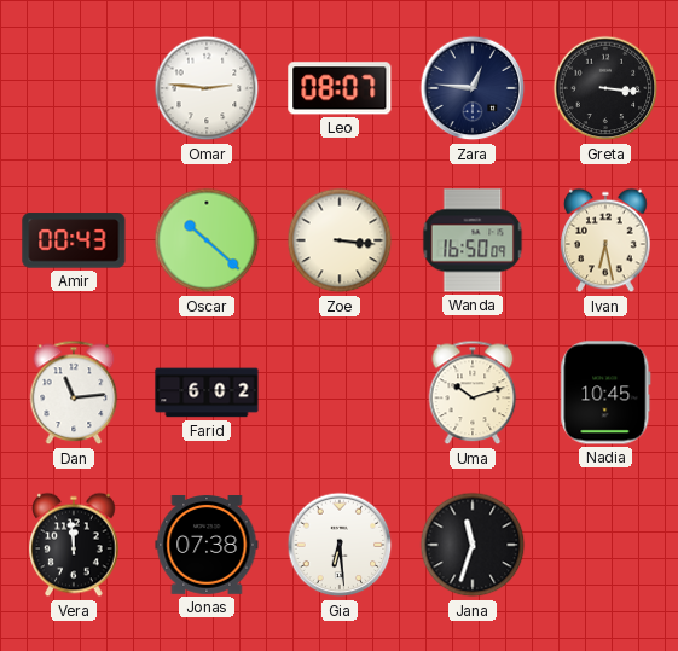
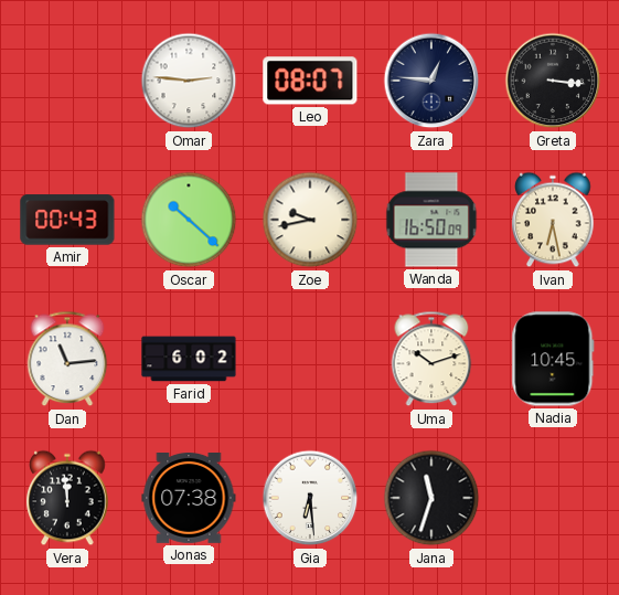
Zoe: 3:16 -> 9:43
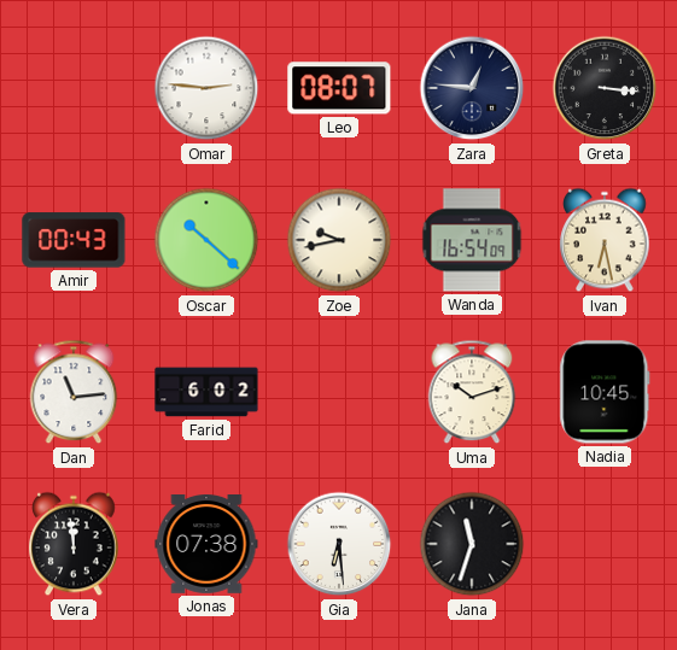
Wanda: 16:50 -> 16:54
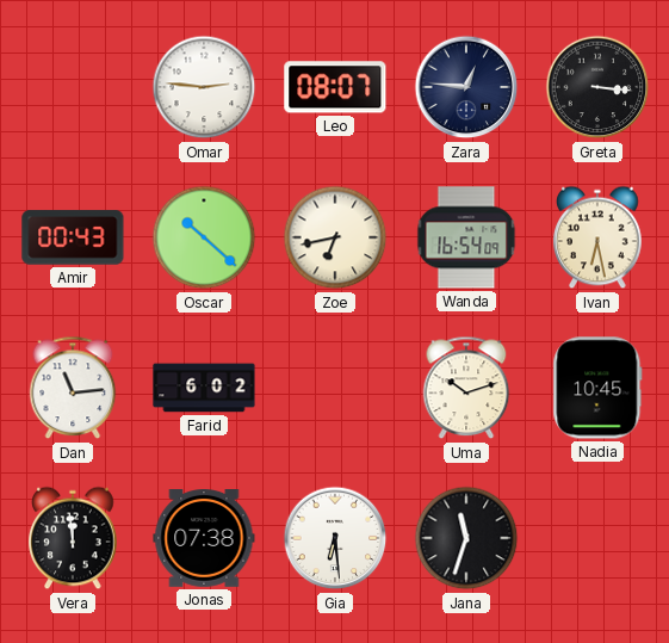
Zoe: 9:43 -> 6:43
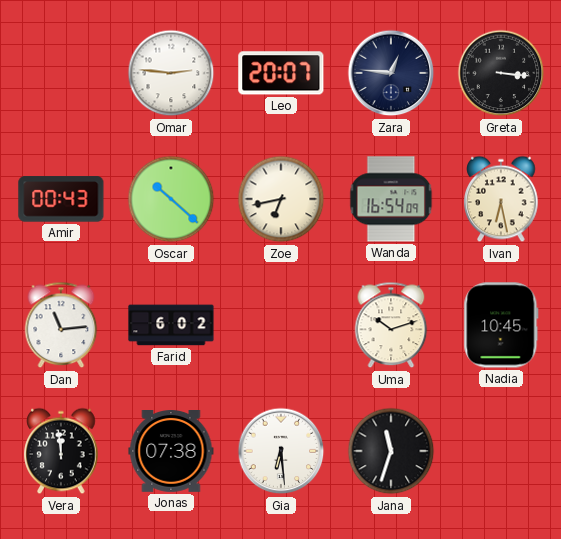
Leo: 08:07 -> 20:07
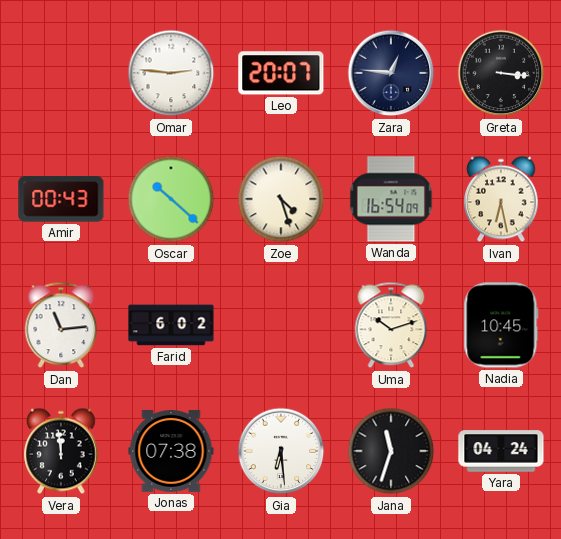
Zoe: 6:43 -> 4:27
Yara: none -> 04:24
